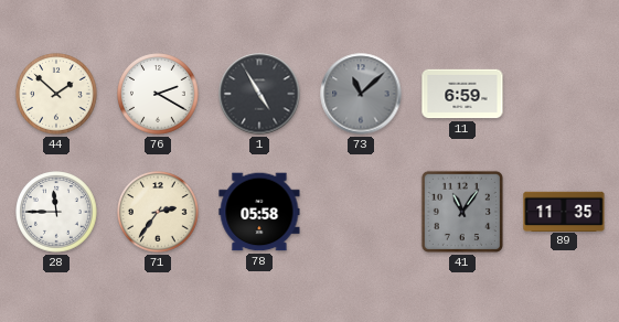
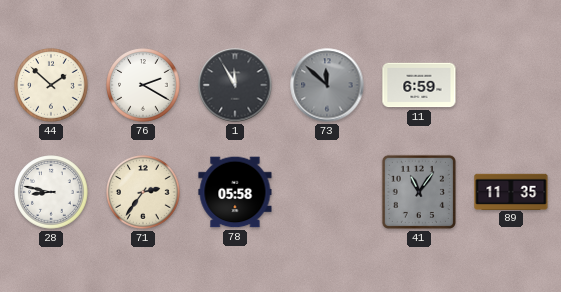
1: 4:55 -> 11:55
73: 11:08 -> 11:52
28: 11:45 -> 8:47
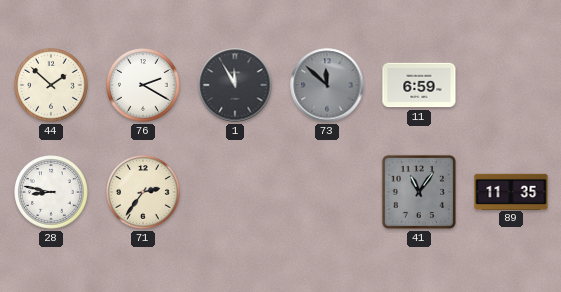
78: 05:58 -> none
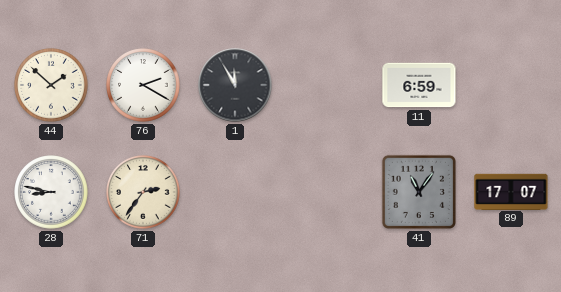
73: 11:52 -> none
89: 11:35 -> 17:07
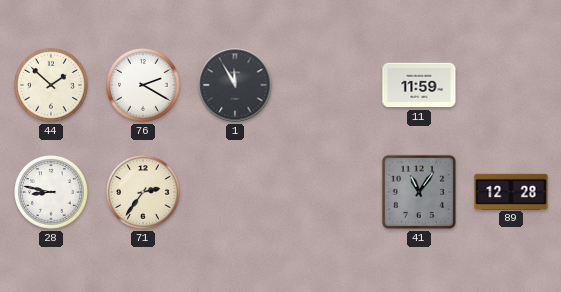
11: 6:59 -> 11:59
89: 17:07 -> 12:28
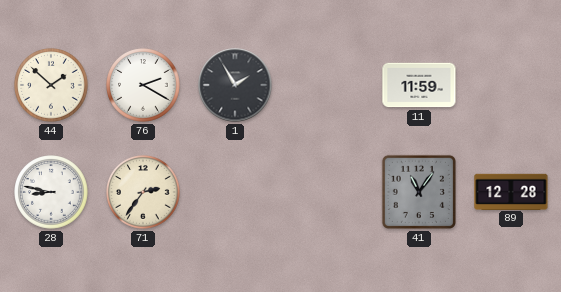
1: 11:55 -> 1:55
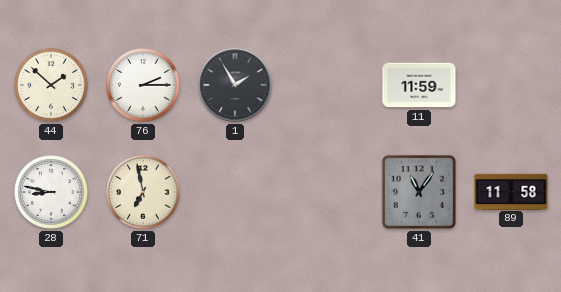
76: 2:20 -> 2:15
71: 2:36 -> 6:58
89: 12:28 -> 11:58
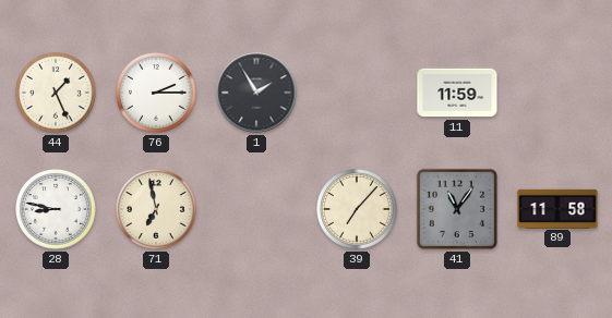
44: 1:52 -> 1:26
39: none -> 7:07
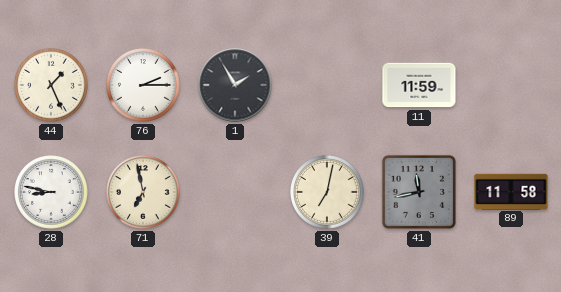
39: 7:07 -> 7:02
41: 11:06 -> 11:43
